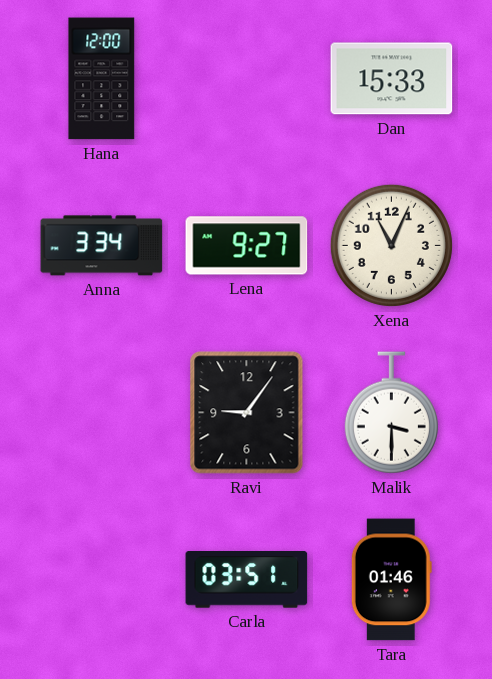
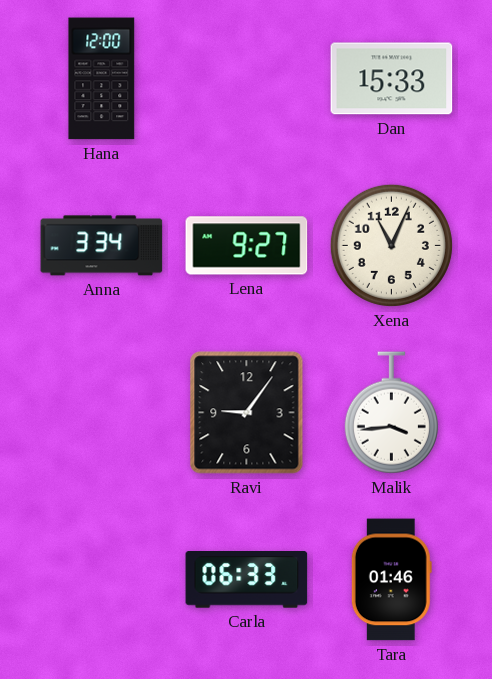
Malik: 3:30 -> 3:44
Carla: 03:51 -> 06:33
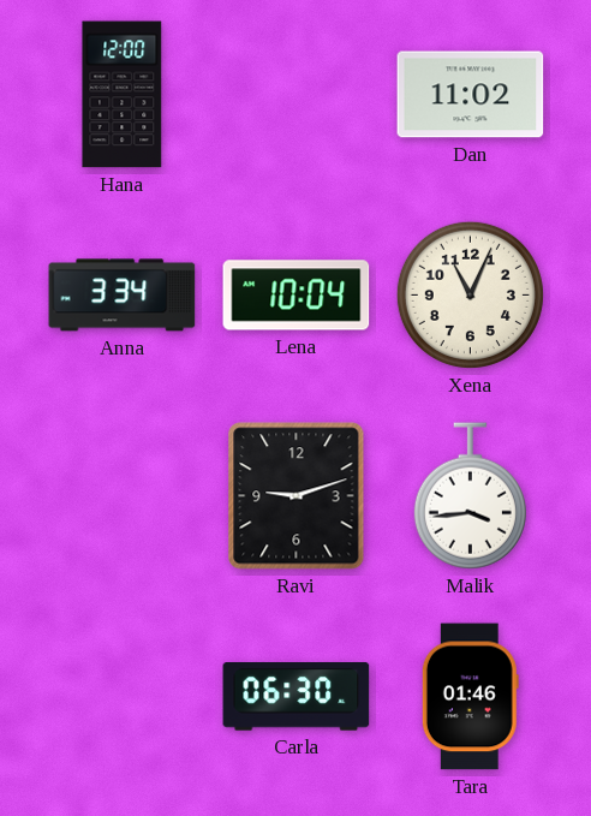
Dan: 15:33 -> 11:02
Lena: 9:27 -> 10:04
Ravi: 9:06 -> 9:12
Carla: 06:33 -> 06:30
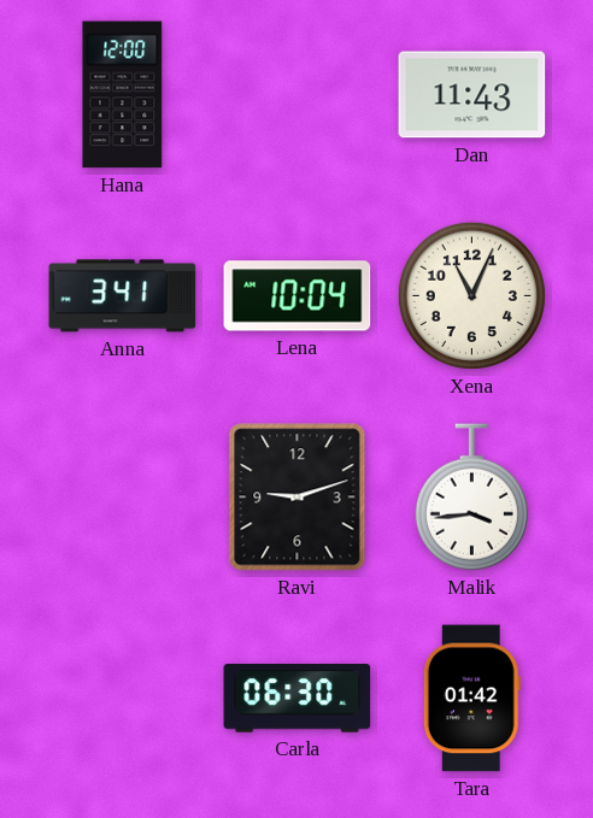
Dan: 11:02 -> 11:43
Anna: 3:34 -> 3:41
Tara: 01:46 -> 01:42
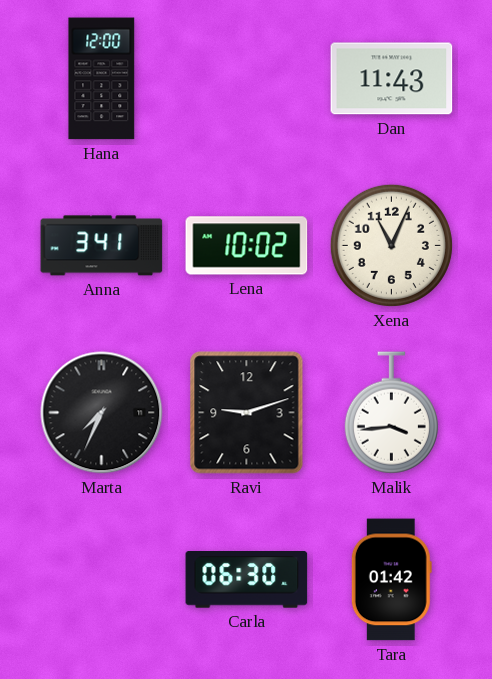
Lena: 10:04 -> 10:02
Marta: none -> 7:34
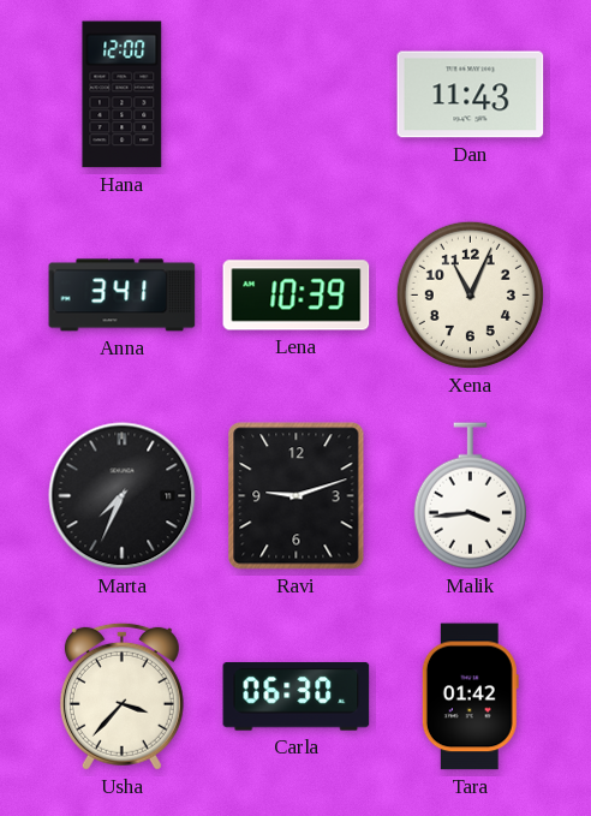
Lena: 10:02 -> 10:39
Usha: none -> 3:37
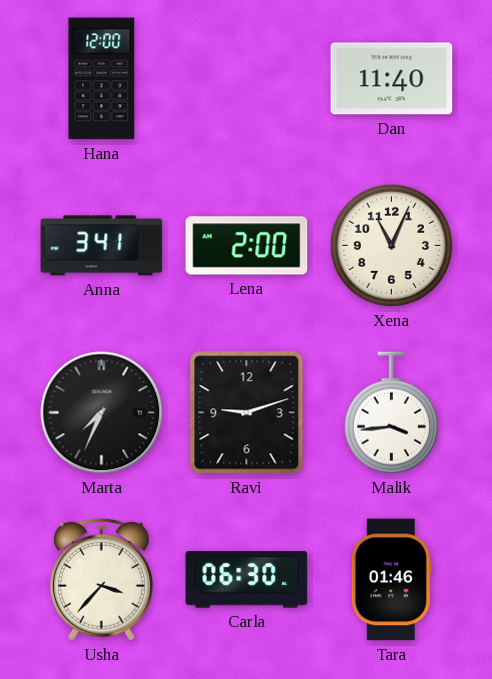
Dan: 11:43 -> 11:40
Lena: 10:39 -> 2:00
Tara: 01:42 -> 01:46
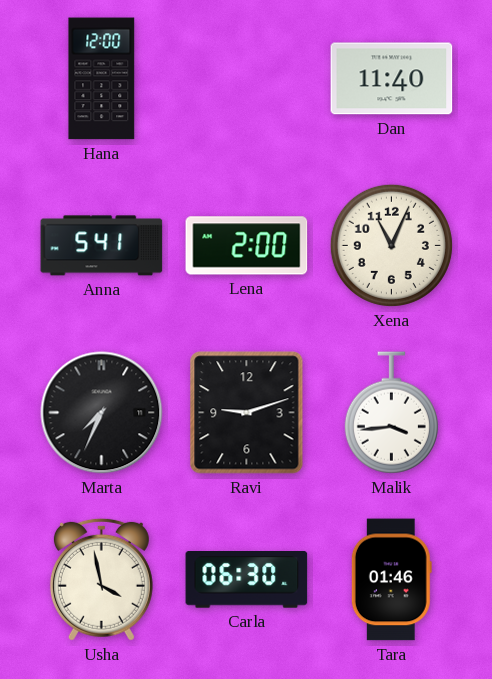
Anna: 3:41 -> 5:41
Usha: 3:37 -> 3:58
